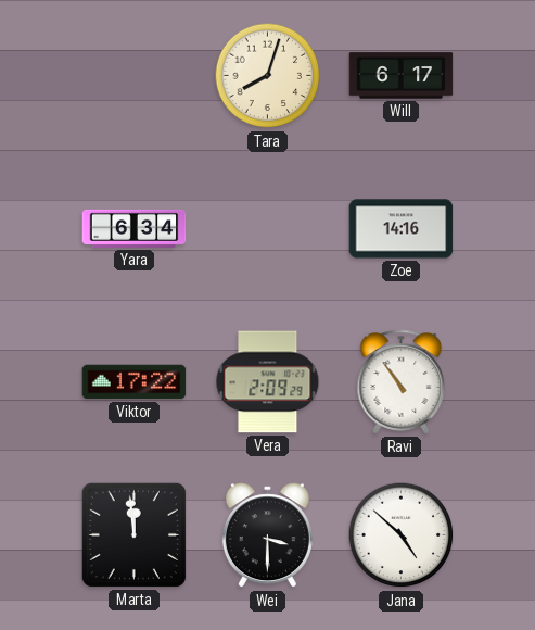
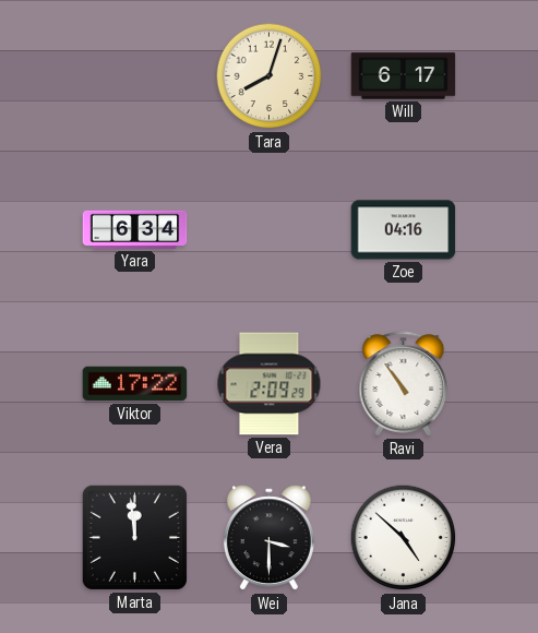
Zoe: 14:16 -> 04:16
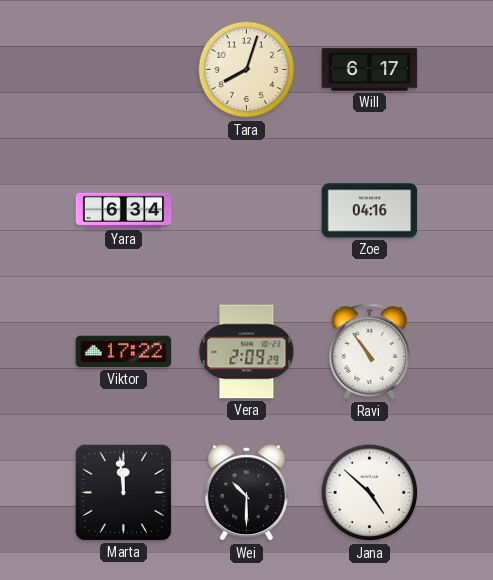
Wei: 3:30 -> 10:30
